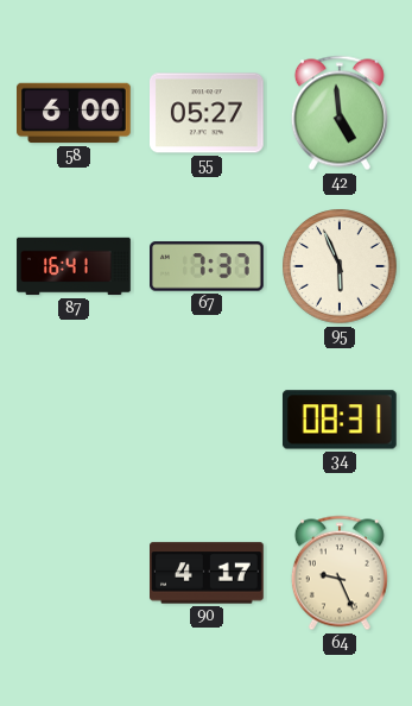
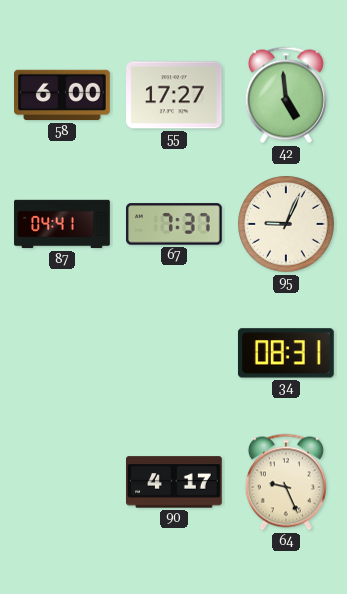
55: 05:27 -> 17:27
87: 16:41 -> 04:41
95: 5:56 -> 9:04
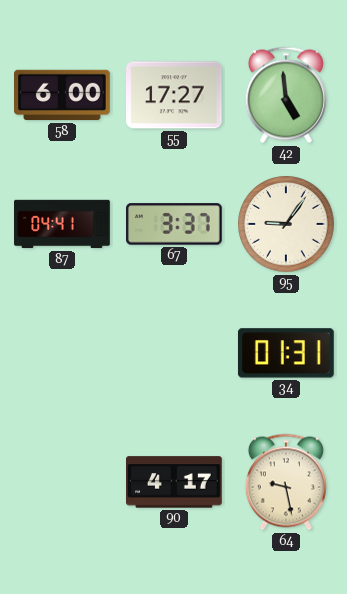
67: 7:37 -> 3:37
95: 9:04 -> 9:06
34: 08:31 -> 01:31
64: 9:26 -> 9:28
